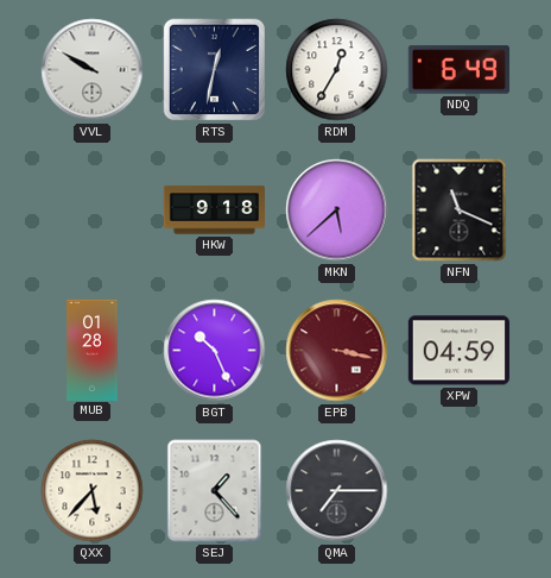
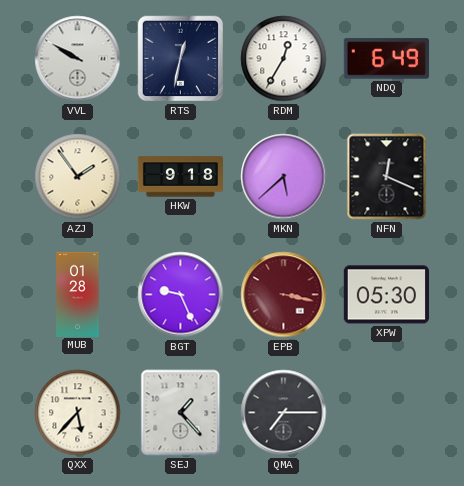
AZJ: none -> 1:54
NFN: 11:19 -> 12:19
BGT: 10:26 -> 9:26
XPW: 04:59 -> 05:30
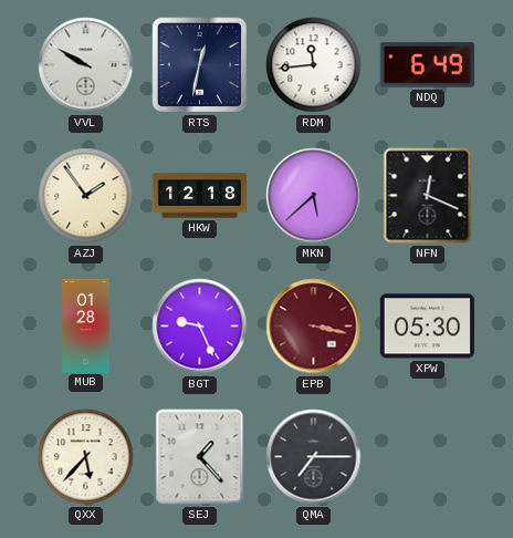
RDM: 12:35 -> 11:44
HKW: 9:18 -> 12:18
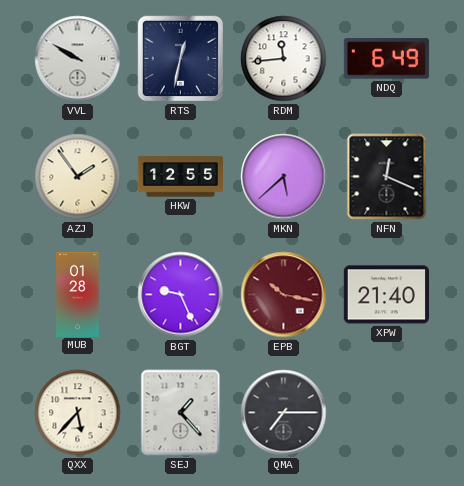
HKW: 12:18 -> 12:55
EPB: 3:17 -> 10:17
XPW: 05:30 -> 21:40
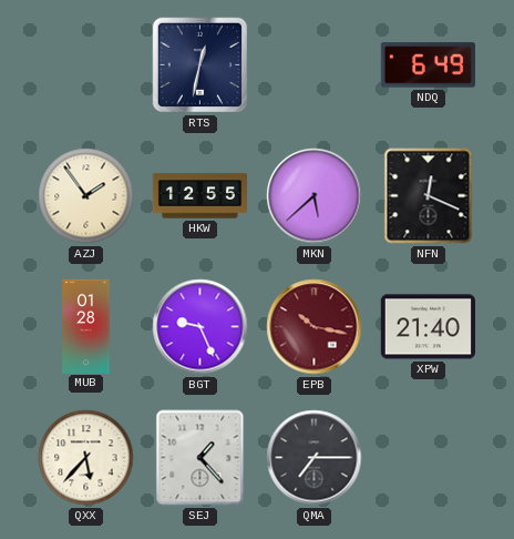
VVL: 9:50 -> none
RDM: 11:44 -> none
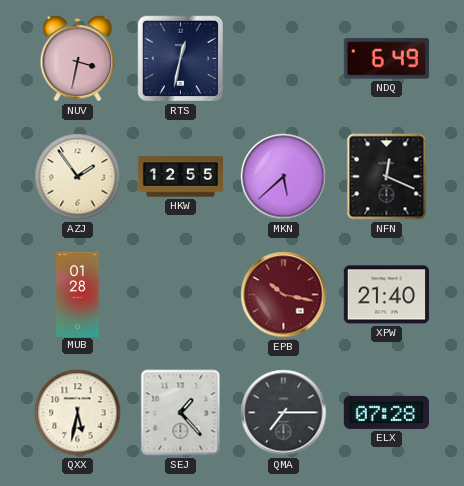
NUV: none -> 3:32
BGT: 9:26 -> none
QXX: 5:37 -> 5:32
ELX: none -> 07:28
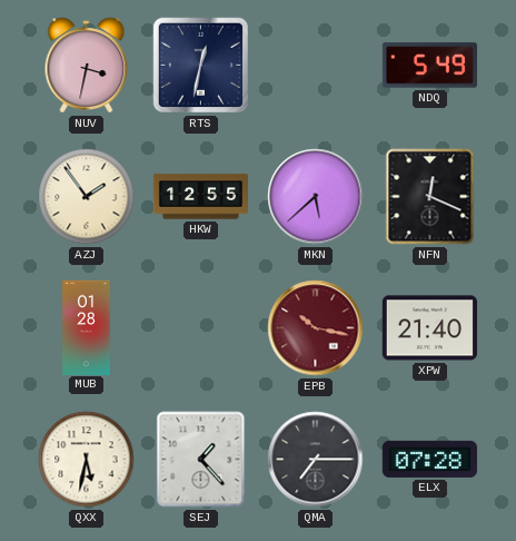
NDQ: 6:49 -> 5:49
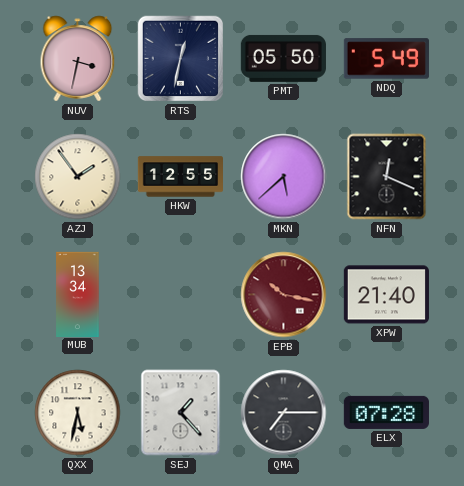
PMT: none -> 05:50
MUB: 01:28 -> 13:34
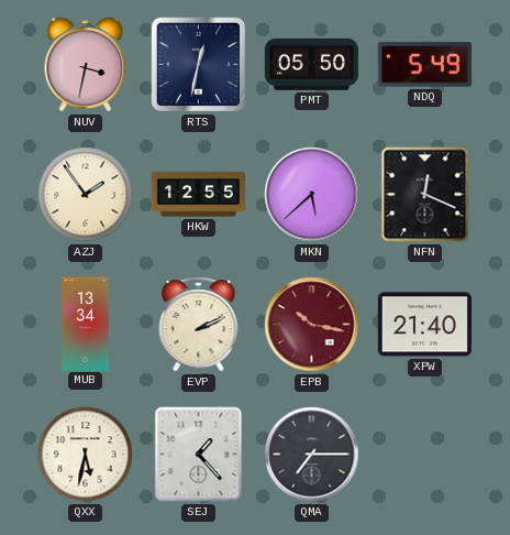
EVP: none -> 2:11
ELX: 07:28 -> none
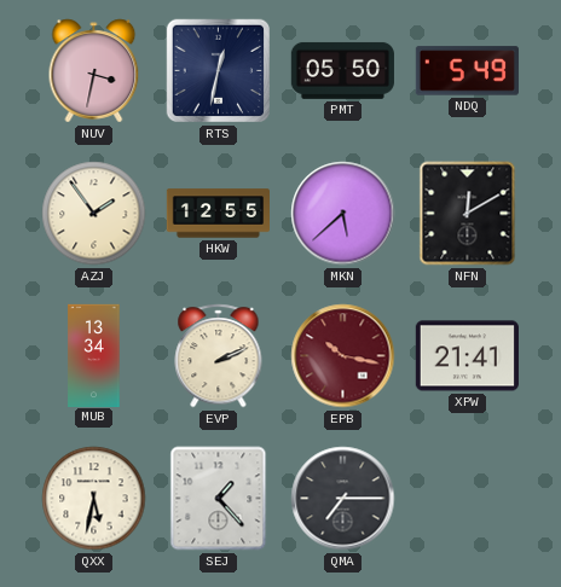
NFN: 12:19 -> 12:10
XPW: 21:40 -> 21:41
